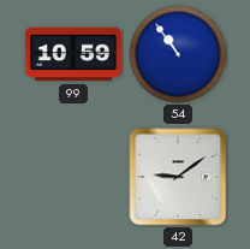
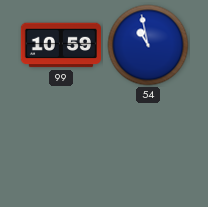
54: 10:54 -> 10:58
42: 9:09 -> none
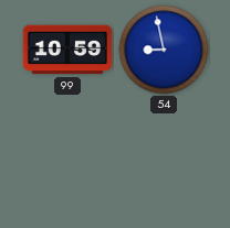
54: 10:58 -> 8:58
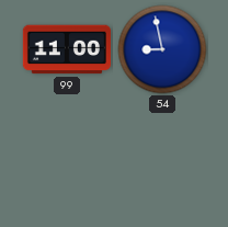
99: 10:59 -> 11:00
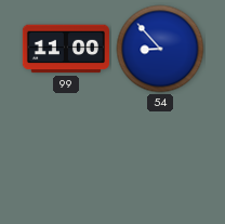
54: 8:58 -> 8:53
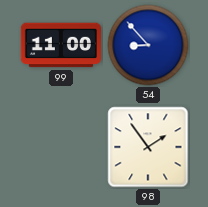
98: none -> 1:54
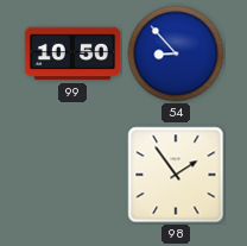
99: 11:00 -> 10:50
